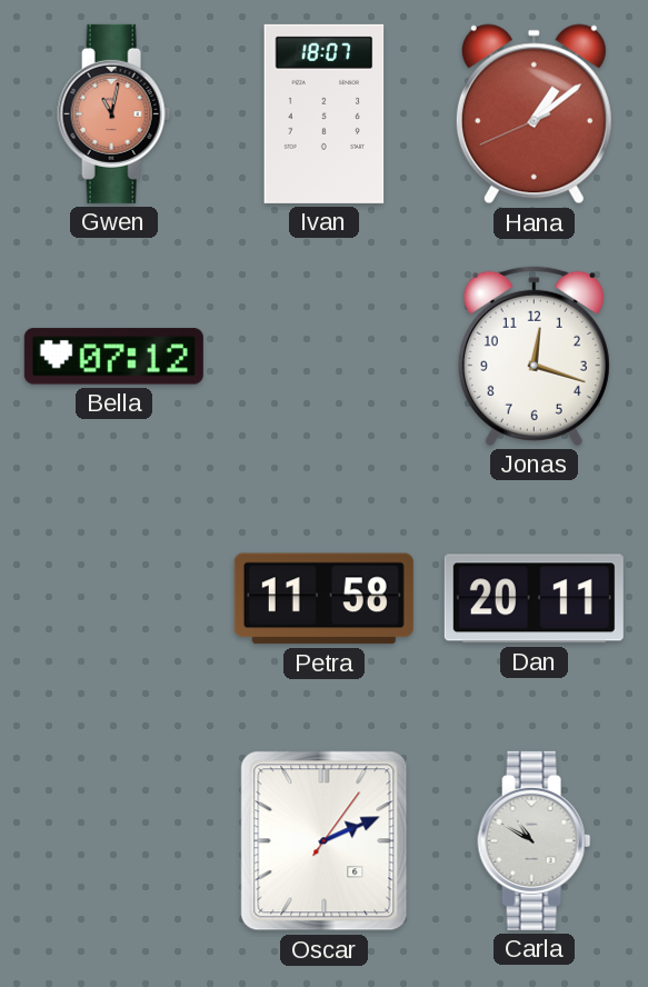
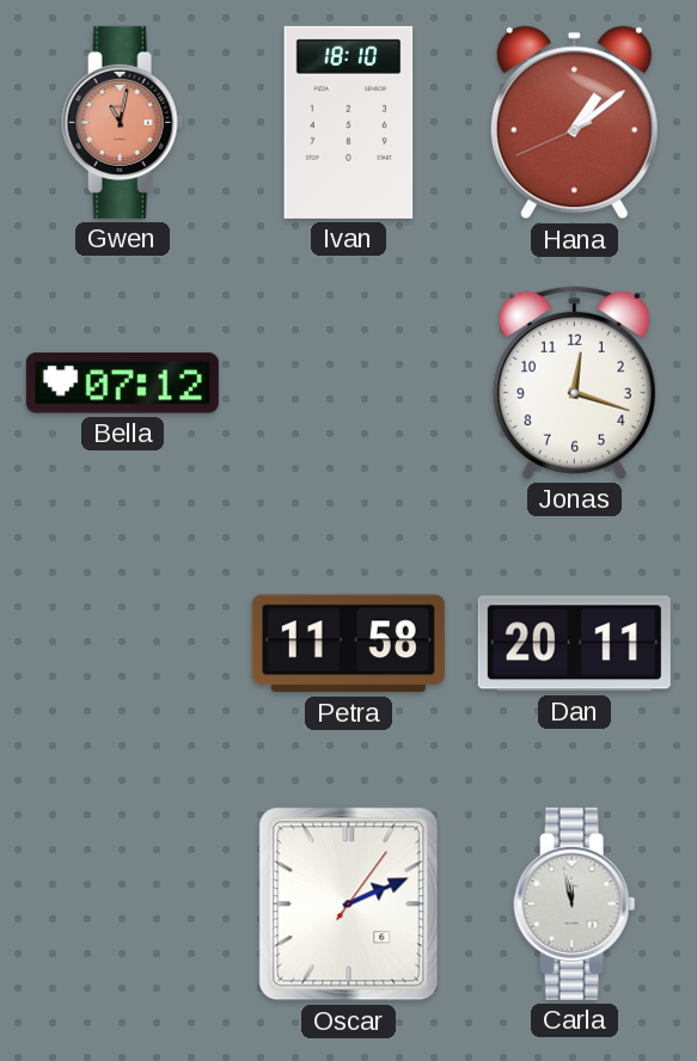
Ivan: 18:07 -> 18:10
Carla: 10:50 -> 11:58
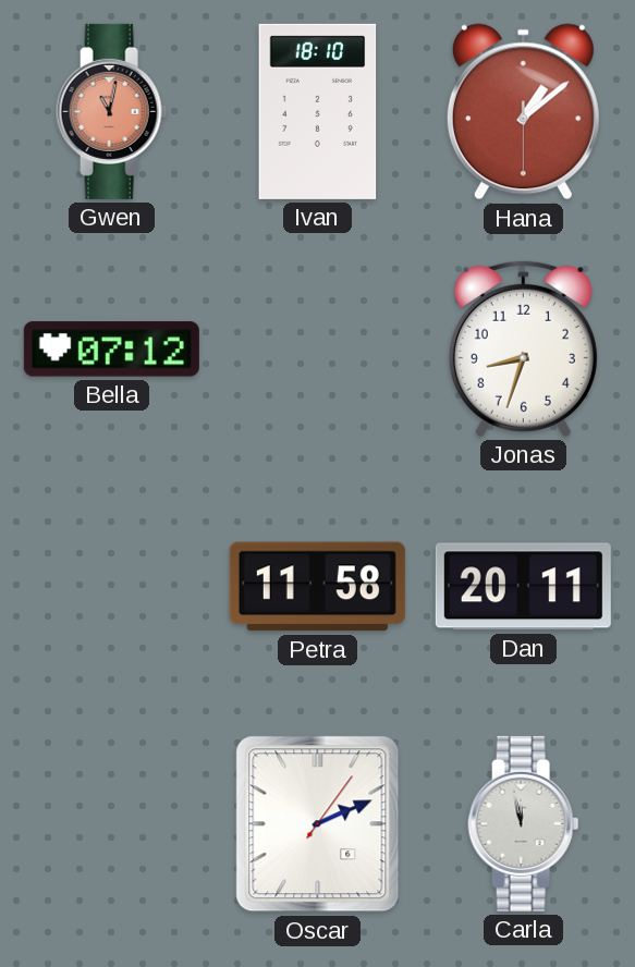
Hana: 1:08:41 -> 1:08:30
Jonas: 12:18 -> 8:33
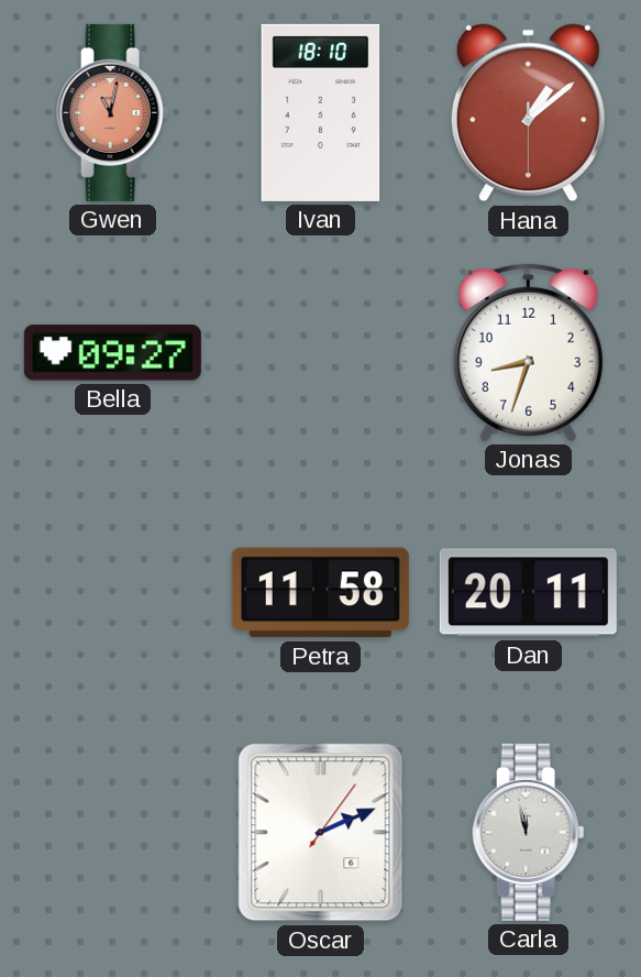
Bella: 07:12 -> 09:27
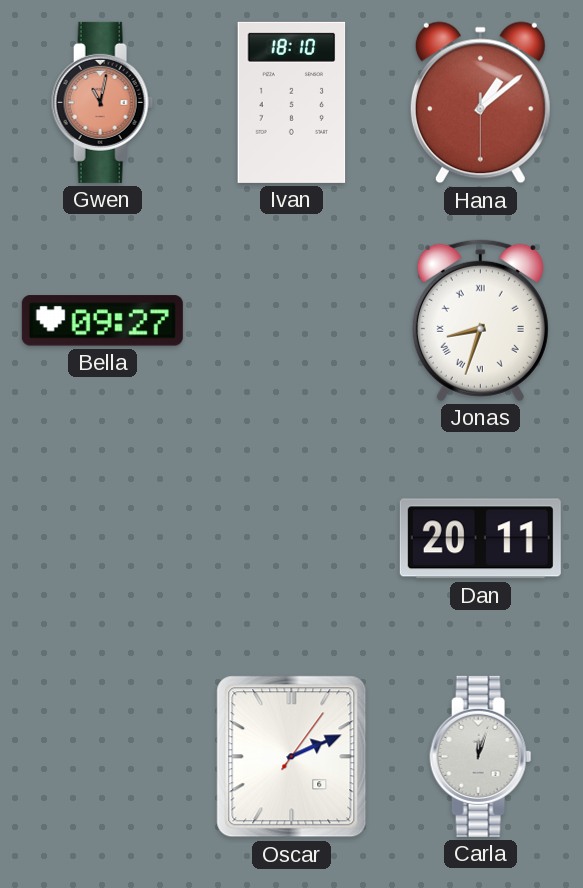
Jonas numerals: Arabic -> Roman
Petra: 11:58 -> none
Carla: 11:58 -> 12:03
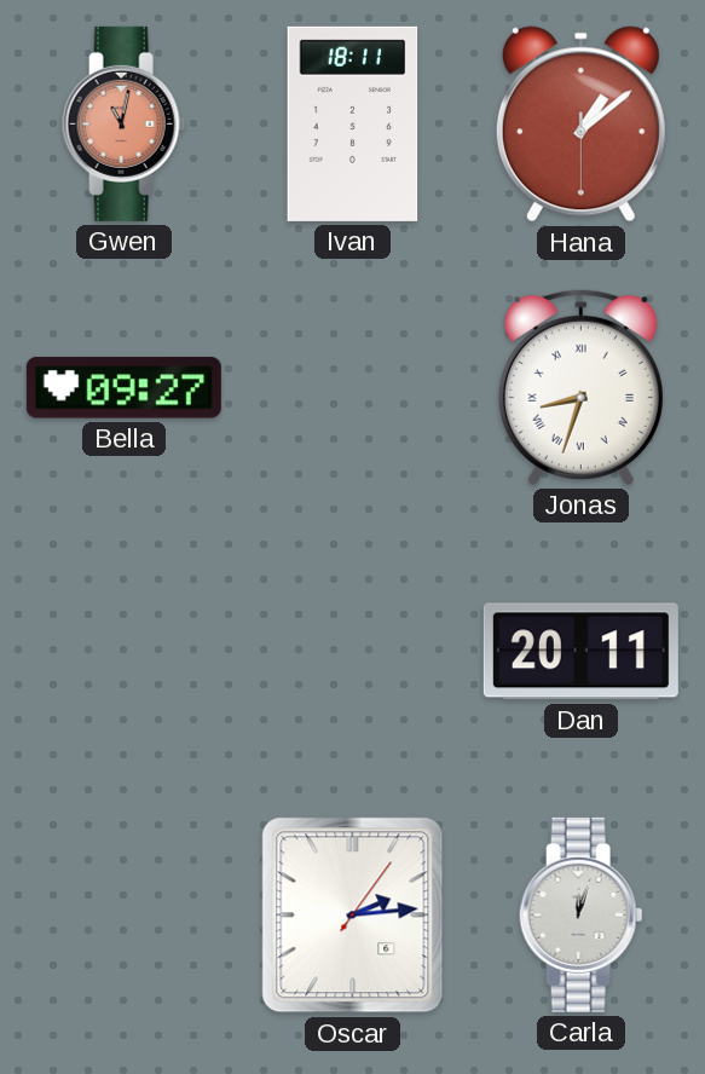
Ivan: 18:10 -> 18:11
Oscar: 2:11 -> 2:14
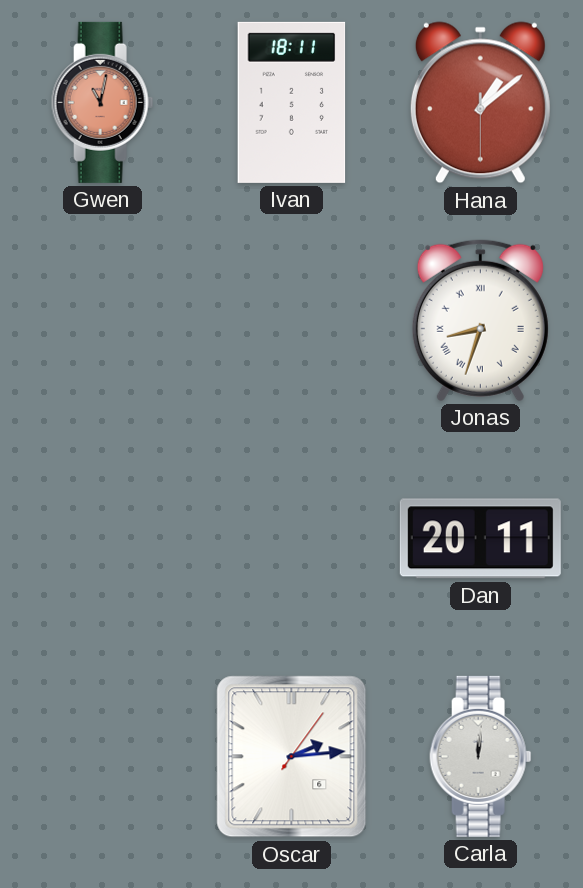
Bella: 09:27 -> none
Carla: 12:03 -> 12:01
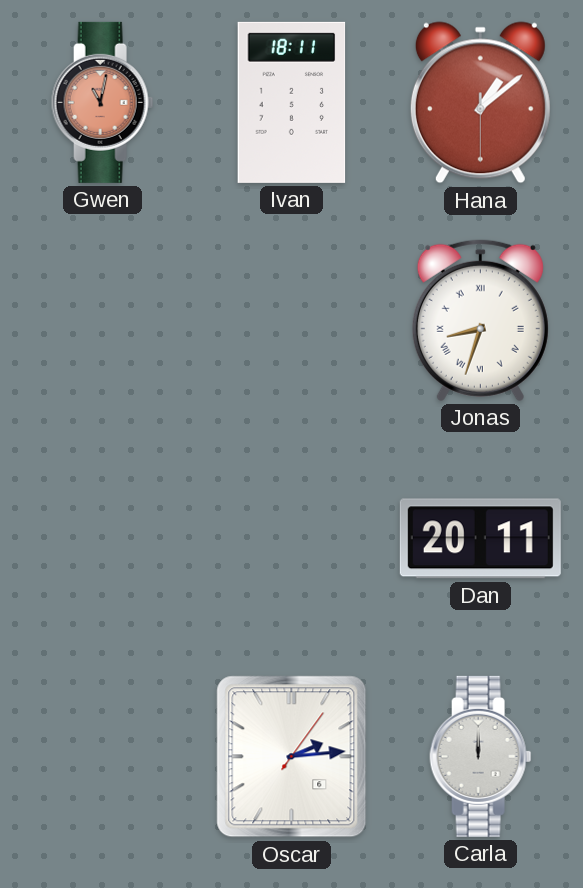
Carla: 12:01 -> 12:00
